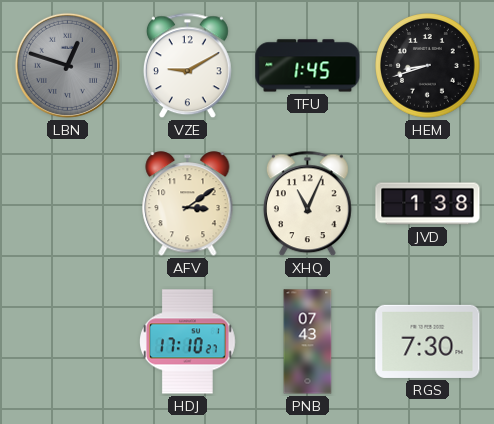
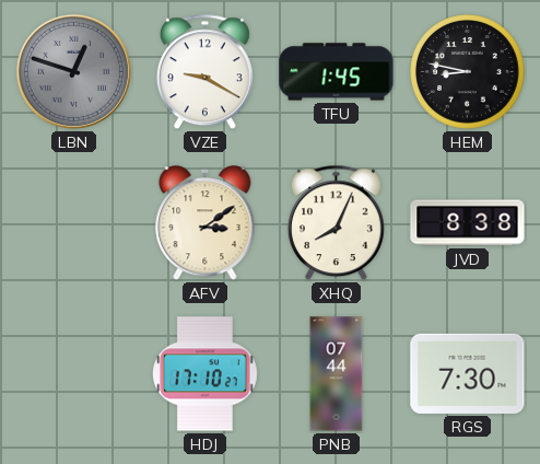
VZE: 9:10 -> 9:20
HEM: 8:42 -> 8:47
XHQ: 11:04 -> 8:04
JVD: 1:38 -> 8:38
PNB: 07:43 -> 07:44
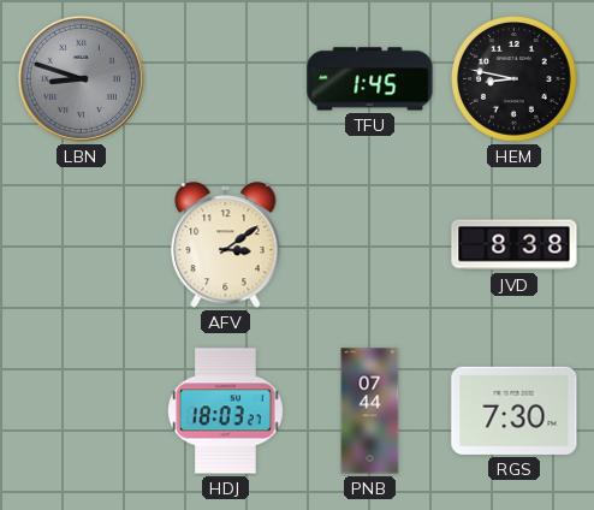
LBN: 12:48 -> 8:48
VZE: 9:20 -> none
XHQ: 8:04 -> none
HDJ: 17:10 -> 18:03
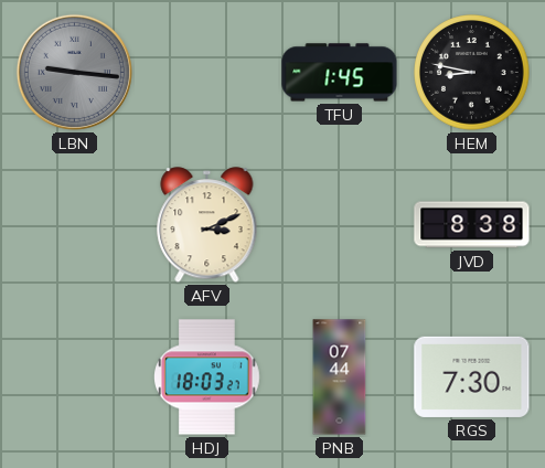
LBN: 8:48 -> 9:16
AFV: 3:09 -> 3:11
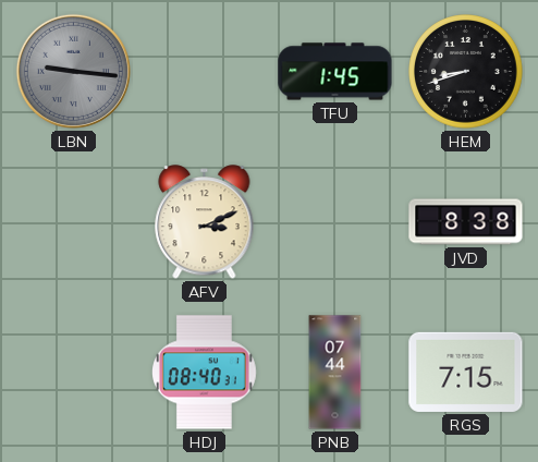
HEM: 8:47 -> 8:42
HDJ: 18:03 -> 08:40
RGS: 7:30 -> 7:15
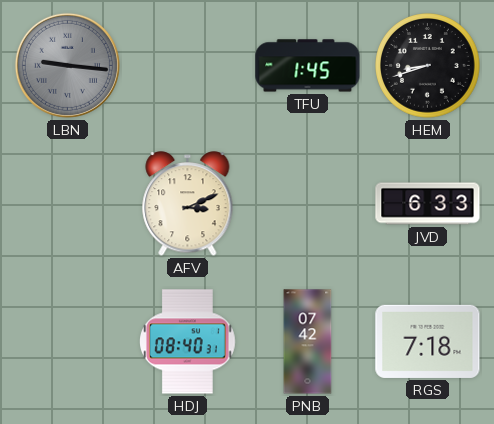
JVD: 8:38 -> 6:33
PNB: 07:44 -> 07:42
RGS: 7:15 -> 7:18
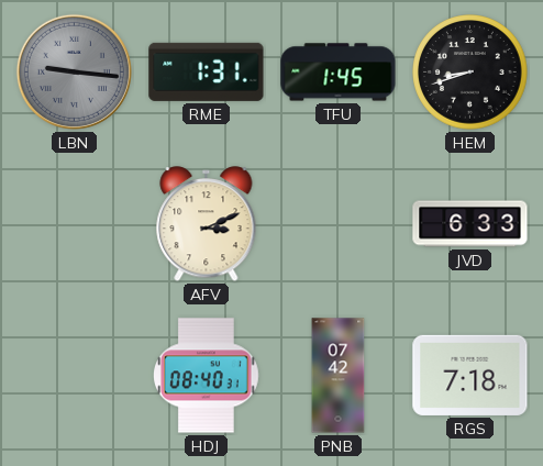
RME: none -> 1:31
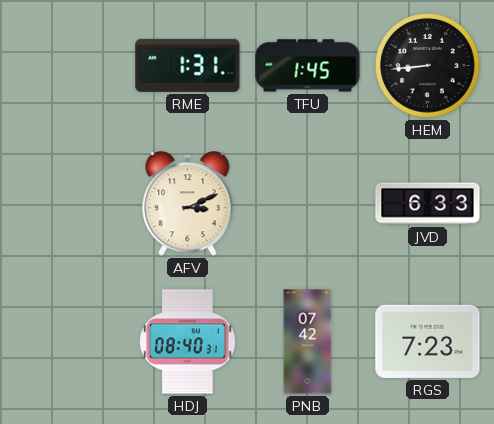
LBN: 9:16 -> none
HEM: 8:42 -> 8:44
RGS: 7:18 -> 7:23
